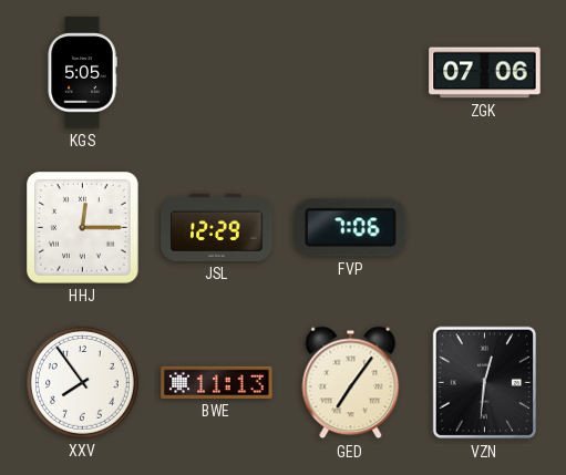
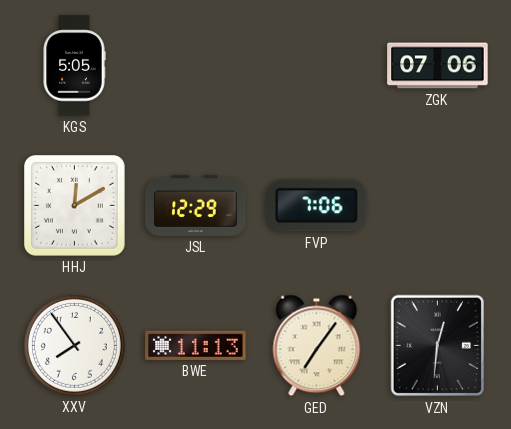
HHJ: 12:15 -> 12:10
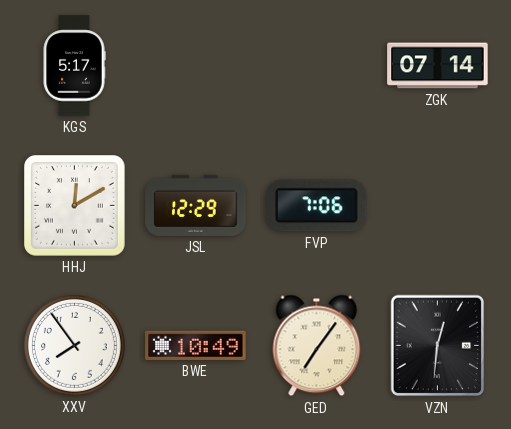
KGS: 5:05 -> 5:17
ZGK: 07:06 -> 07:14
BWE: 11:13 -> 10:49
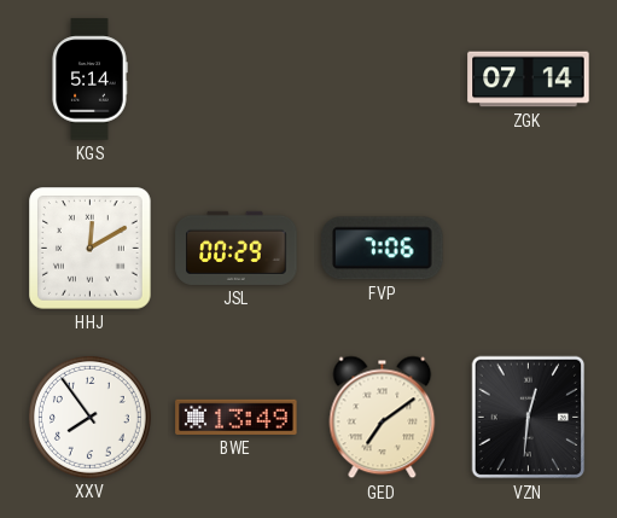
KGS: 5:17 -> 5:14
JSL: 12:29 -> 00:29
BWE: 10:49 -> 13:49
GED: 7:06 -> 7:09
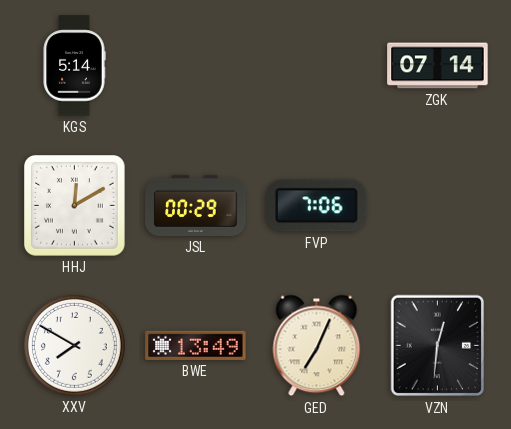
XXV: 7:54 -> 7:50
GED: 7:09 -> 7:04
